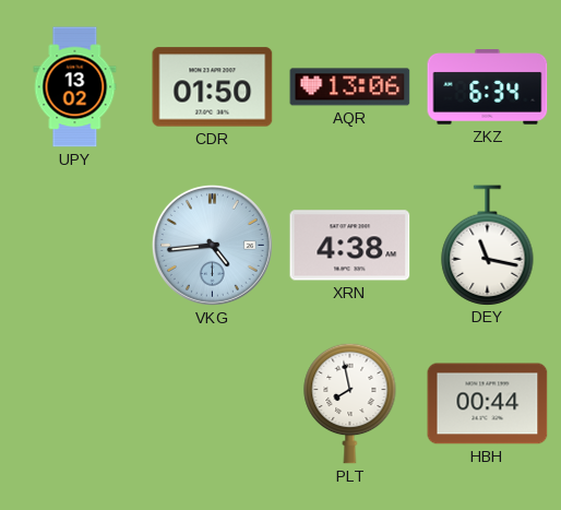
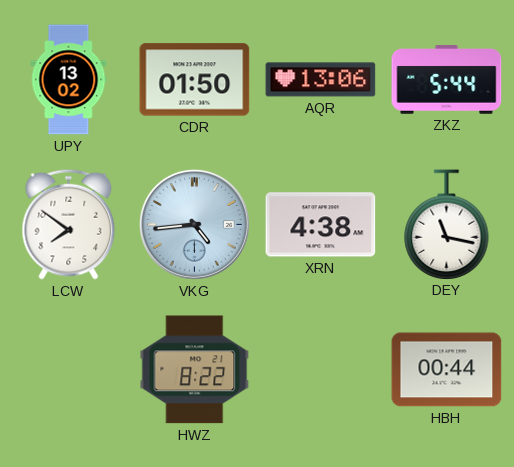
ZKZ: 6:34 -> 5:44
LCW: none -> 7:51
HWZ: none -> 8:22
PLT: 7:58 -> none
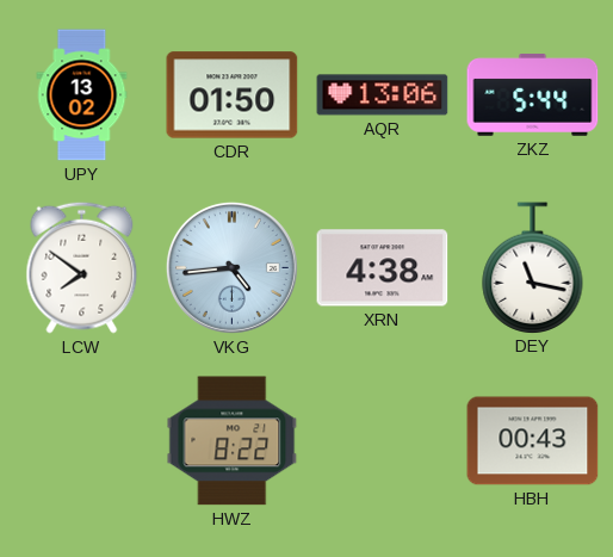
HBH: 00:44 -> 00:43
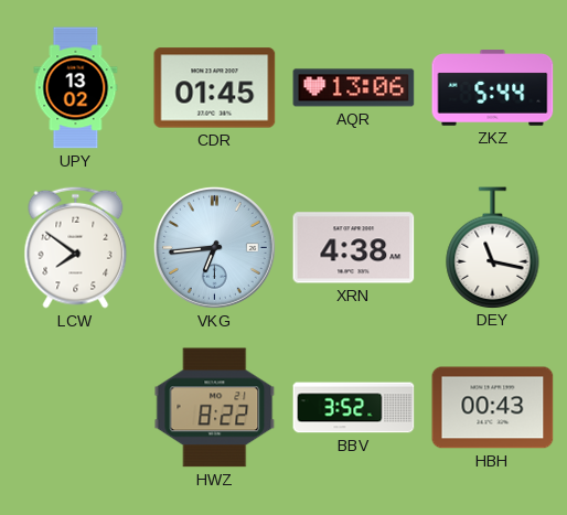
CDR: 01:50 -> 01:45
VKG: 4:44 -> 6:44
BBV: none -> 3:52
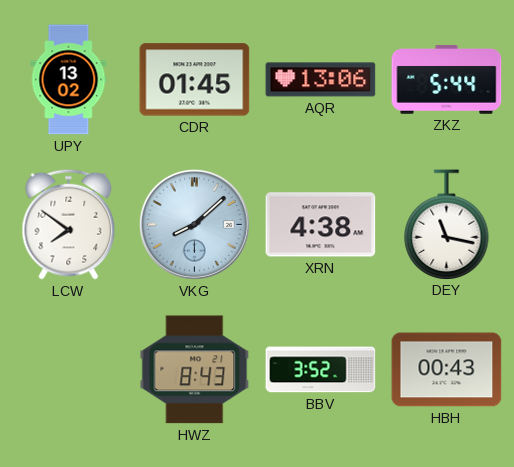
VKG: 6:44 -> 8:08
HWZ: 8:22 -> 8:43
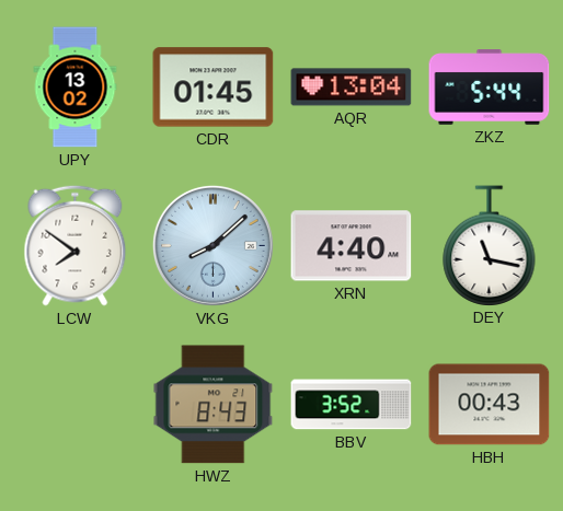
AQR: 13:06 -> 13:04
XRN: 4:38 -> 4:40
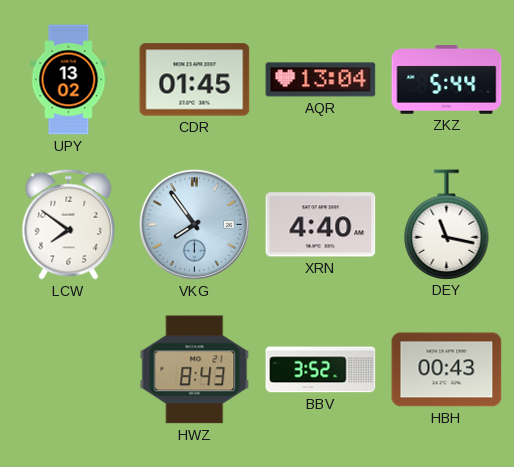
VKG: 8:08 -> 7:54
